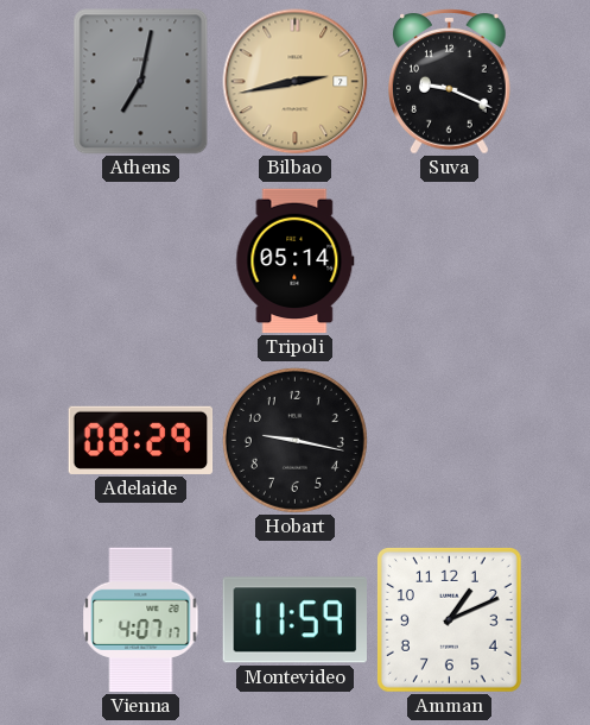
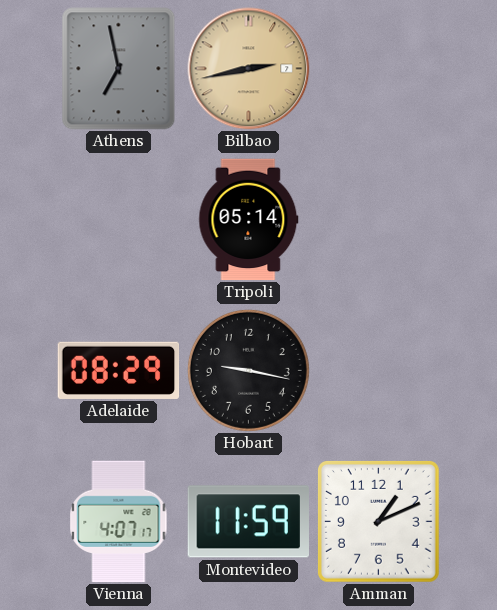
Athens: 7:02 -> 6:58
Suva: 9:19 -> none
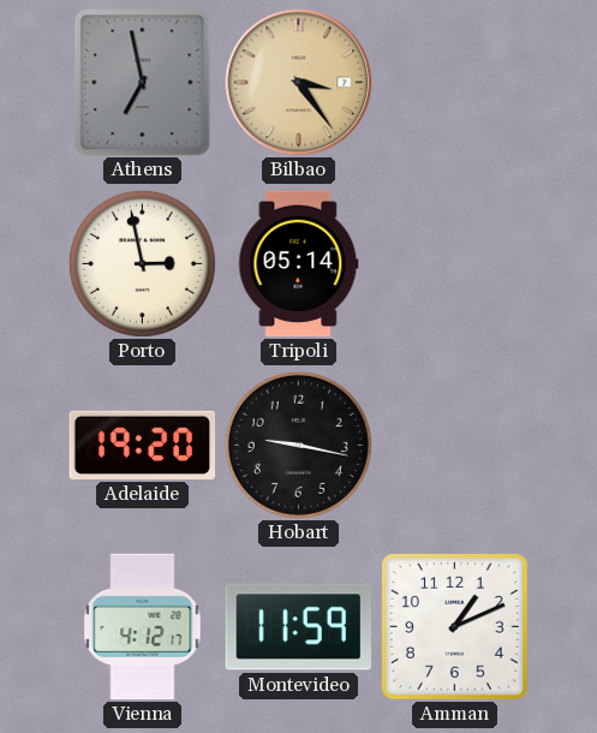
Bilbao: 2:43 -> 3:24
Porto: none -> 2:58
Adelaide: 08:29 -> 19:20
Vienna: 4:07 -> 4:12
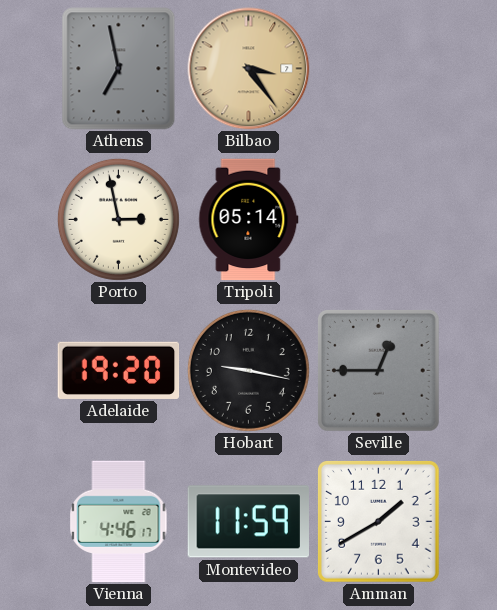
Seville: none -> 12:45
Vienna: 4:12 -> 4:46
Amman: 1:11 -> 1:40
